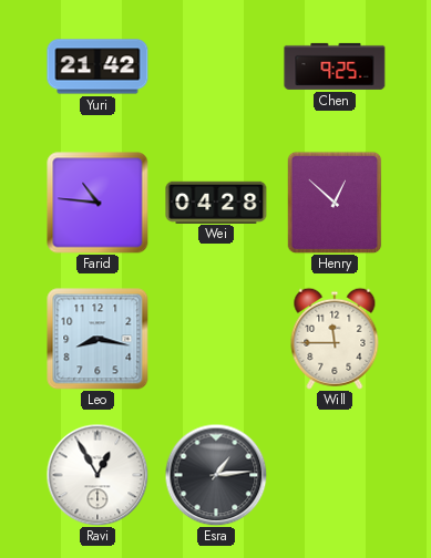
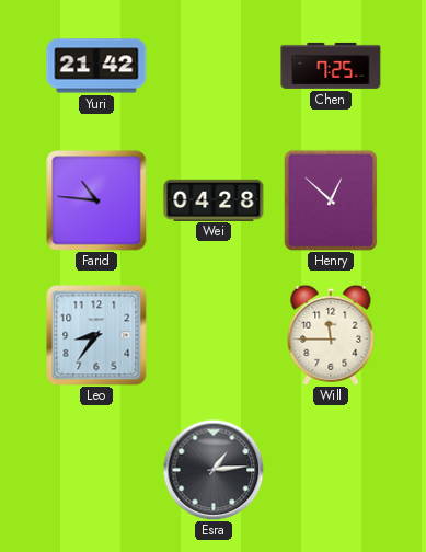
Chen: 9:25 -> 7:25
Leo: 8:17 -> 8:36
Ravi: 12:55 -> none
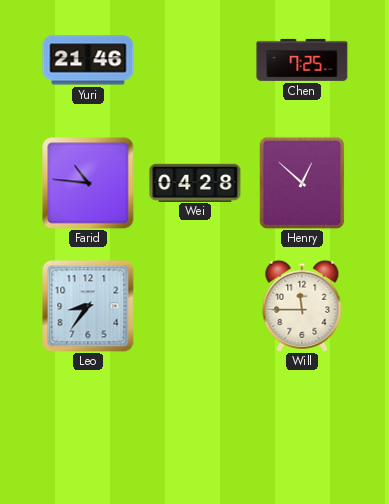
Yuri: 21:42 -> 21:46
Esra: 1:14 -> none
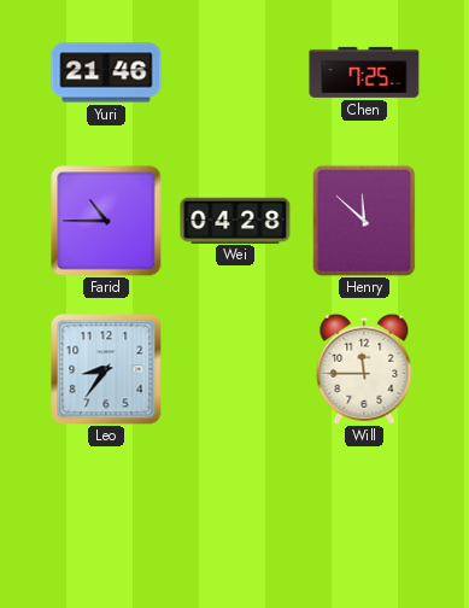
Farid: 10:46 -> 10:45
Henry: 12:52 -> 11:52
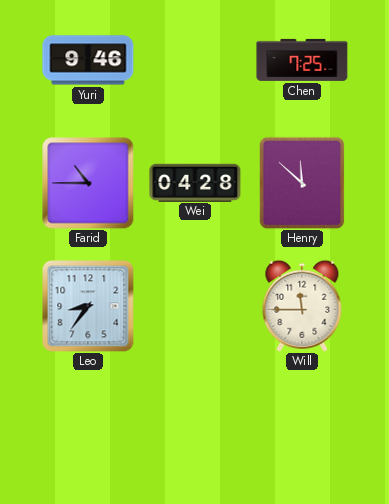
Yuri: 21:46 -> 9:46
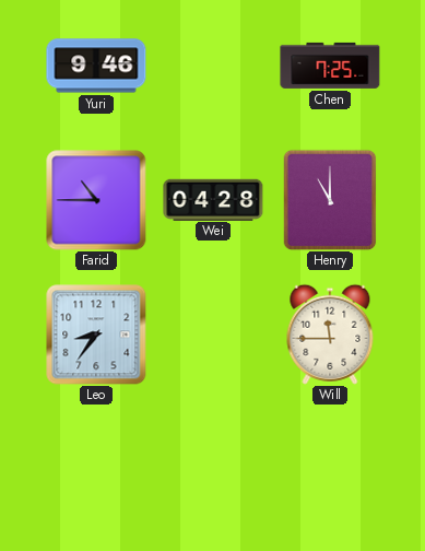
Henry: 11:52 -> 11:00
